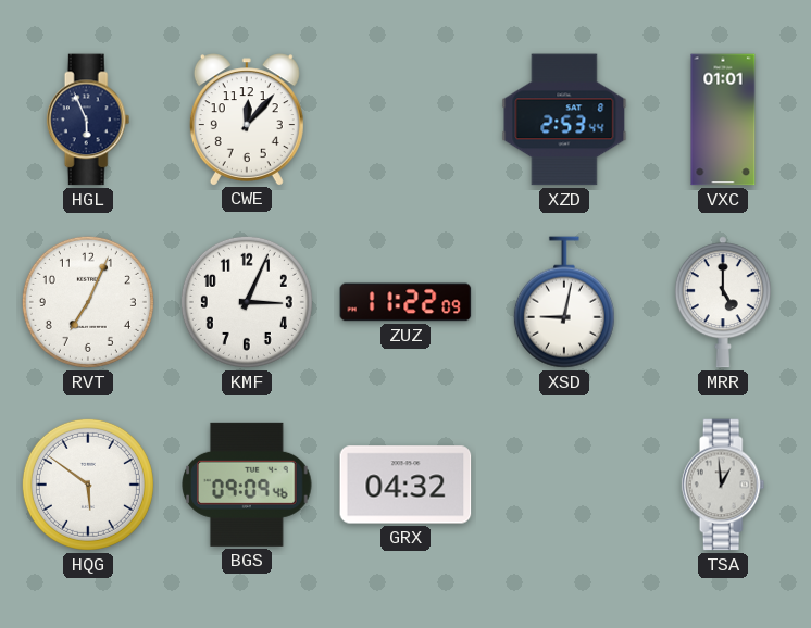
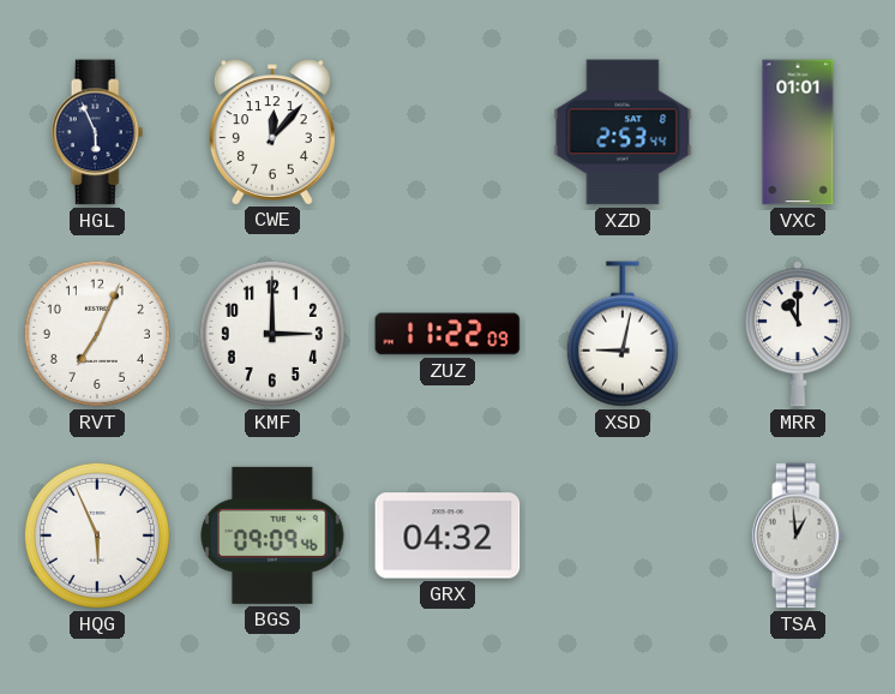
KMF: 3:04 -> 3:00
MRR: 5:00 -> 11:00
HQG: 5:51 -> 5:56
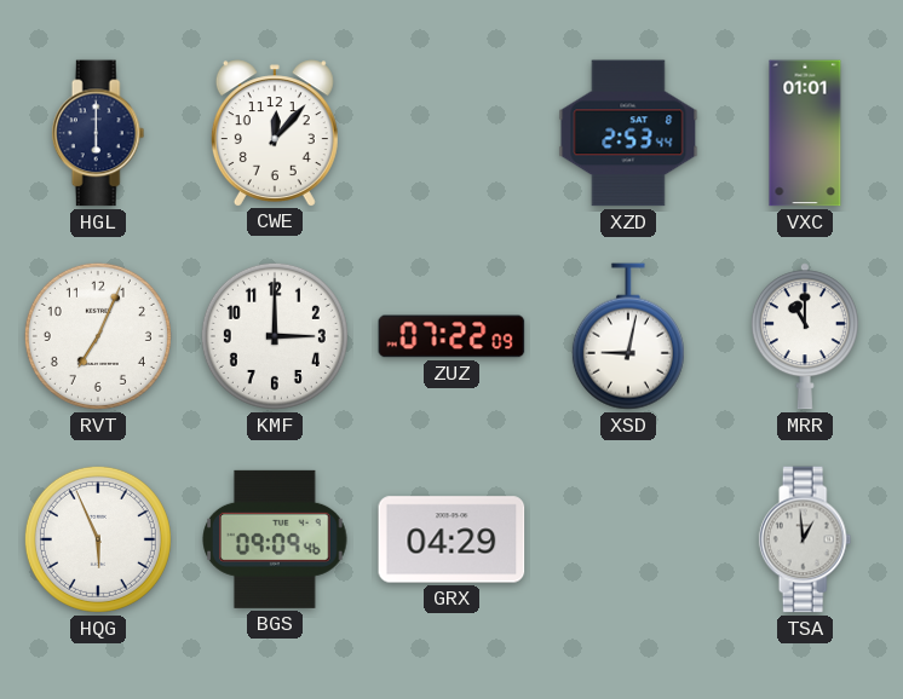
HGL: 5:56 -> 6:00
ZUZ: 11:22 -> 07:22
GRX: 04:32 -> 04:29
